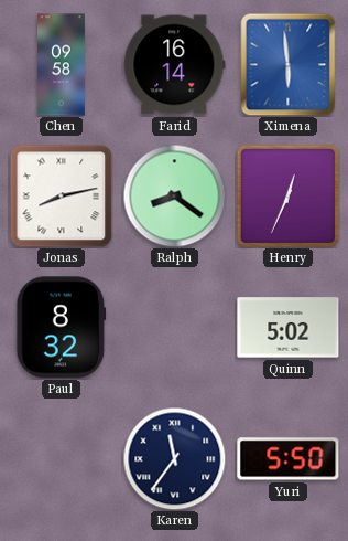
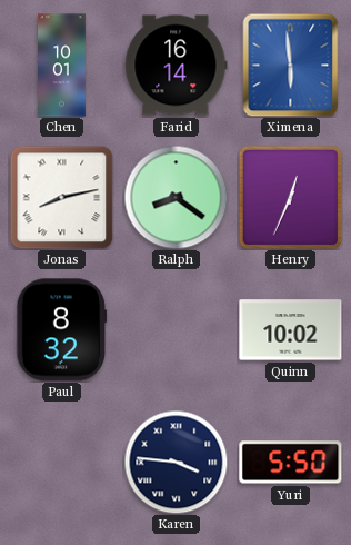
Chen: 09:58 -> 10:01
Quinn: 5:02 -> 10:02
Karen: 11:36 -> 3:46
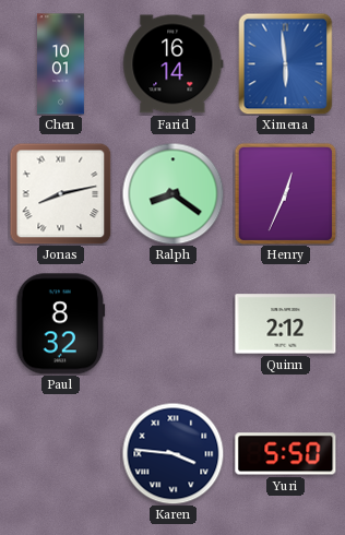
Quinn: 10:02 -> 2:12
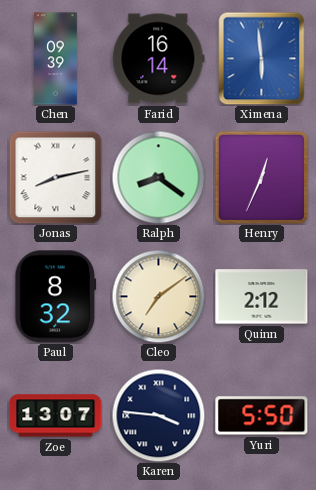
Chen: 10:01 -> 09:39
Cleo: none -> 7:09
Zoe: none -> 13:07
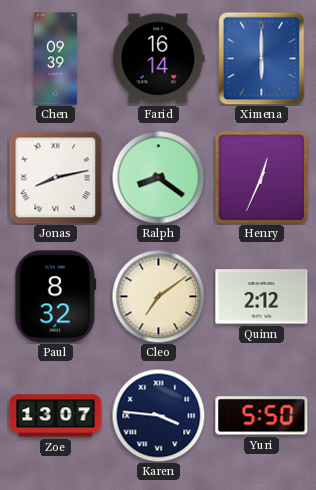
Ximena: 5:59 -> 6:00
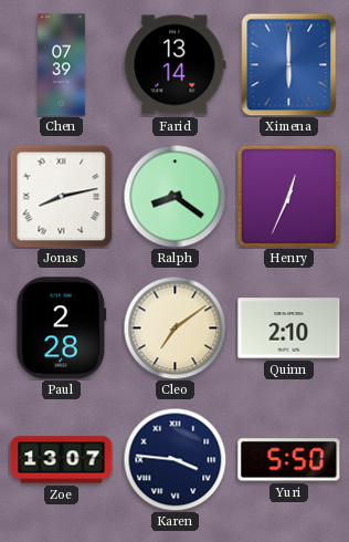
Chen: 09:39 -> 07:39
Farid: 16:14 -> 13:14
Paul: 8:32 -> 2:28
Quinn: 2:12 -> 2:10
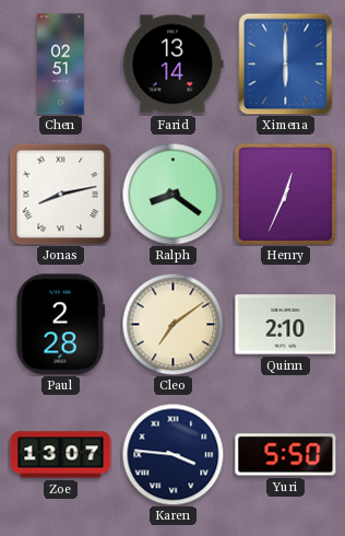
Chen: 07:39 -> 02:51
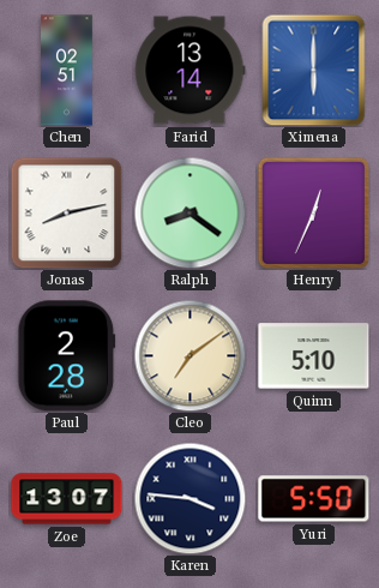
Quinn: 2:10 -> 5:10
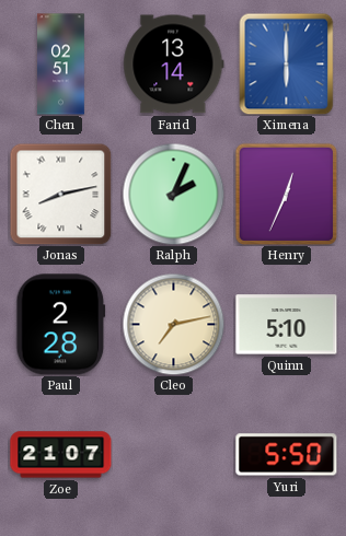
Ralph: 8:21 -> 2:04
Cleo: 7:09 -> 7:13
Zoe: 13:07 -> 21:07
Karen: 3:46 -> none
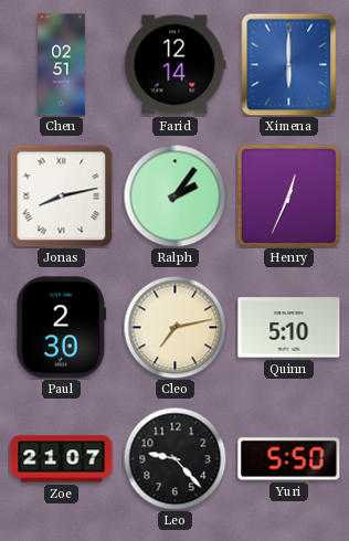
Farid: 13:14 -> 12:14
Ralph: 2:04 -> 2:06
Paul: 2:28 -> 2:30
Leo: none -> 9:23
